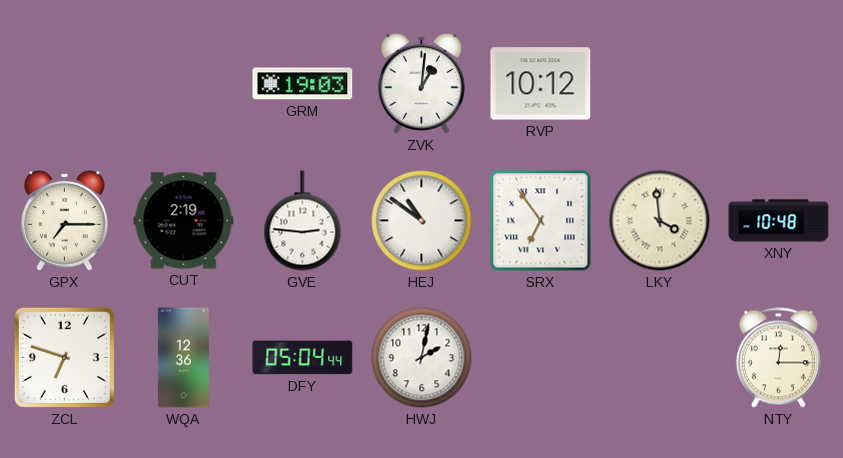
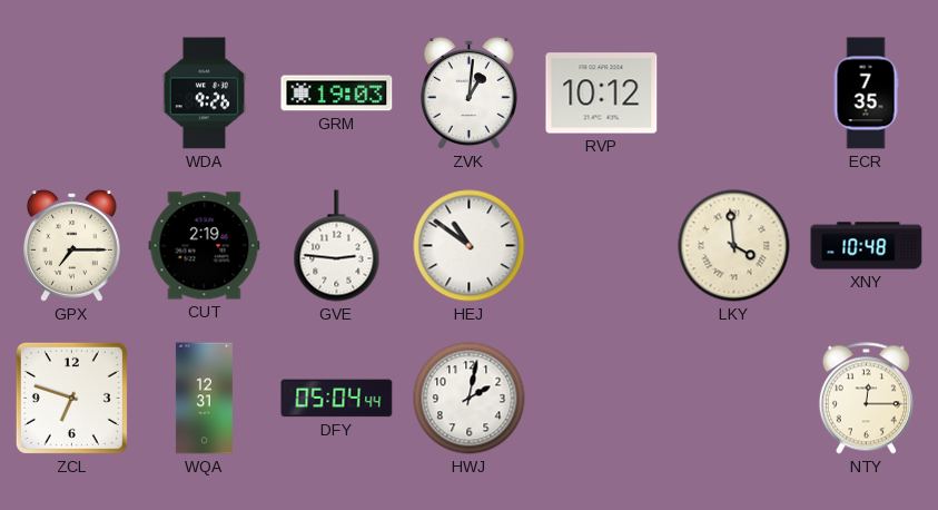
WDA: none -> 9:26
ECR: none -> 7:35
SRX: 6:54 -> none
WQA: 12:36 -> 12:31
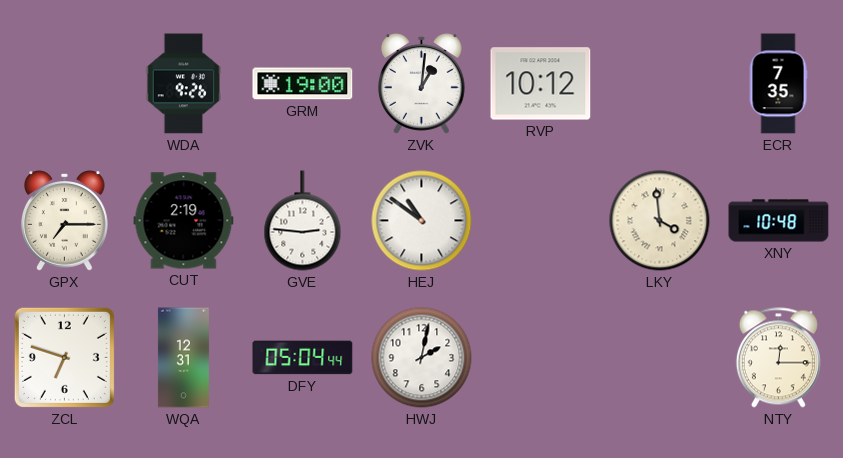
GRM: 19:03 -> 19:00
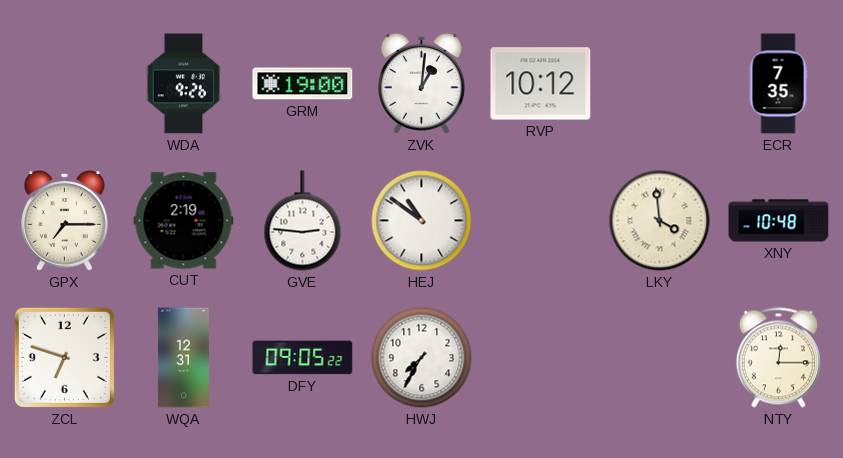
DFY: 05:04 -> 09:05
HWJ: 2:02 -> 7:35
